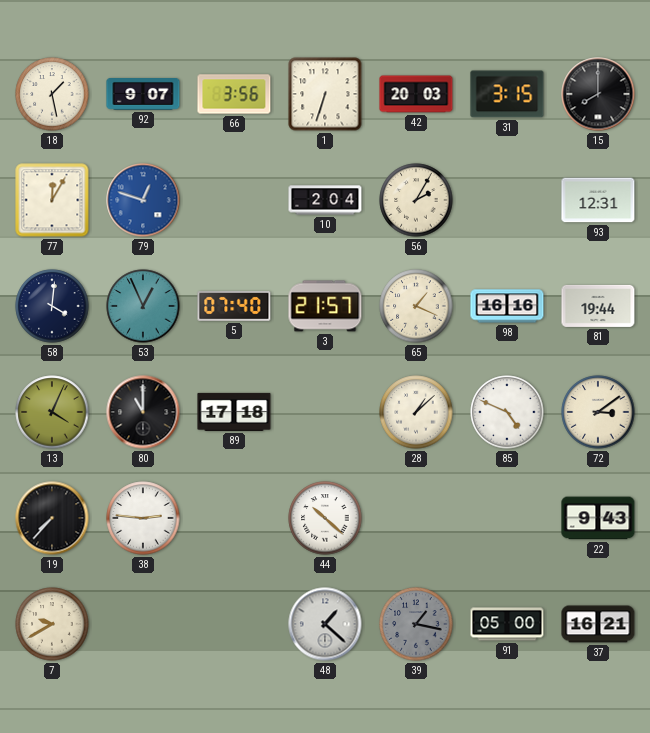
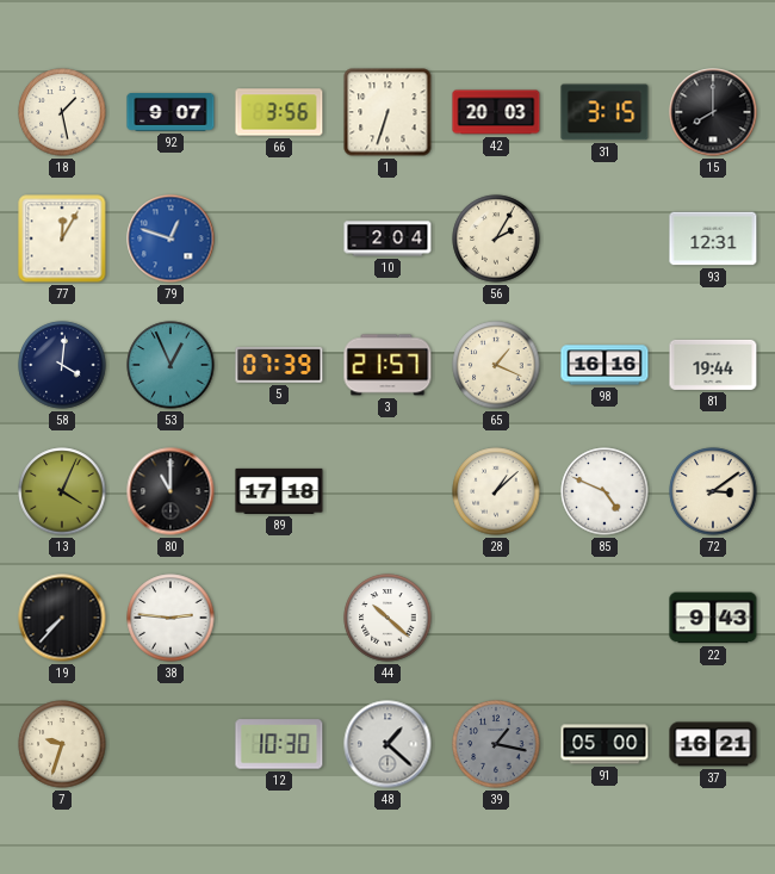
5: 07:40 -> 07:39
7: 9:40 -> 9:33
12: none -> 10:30
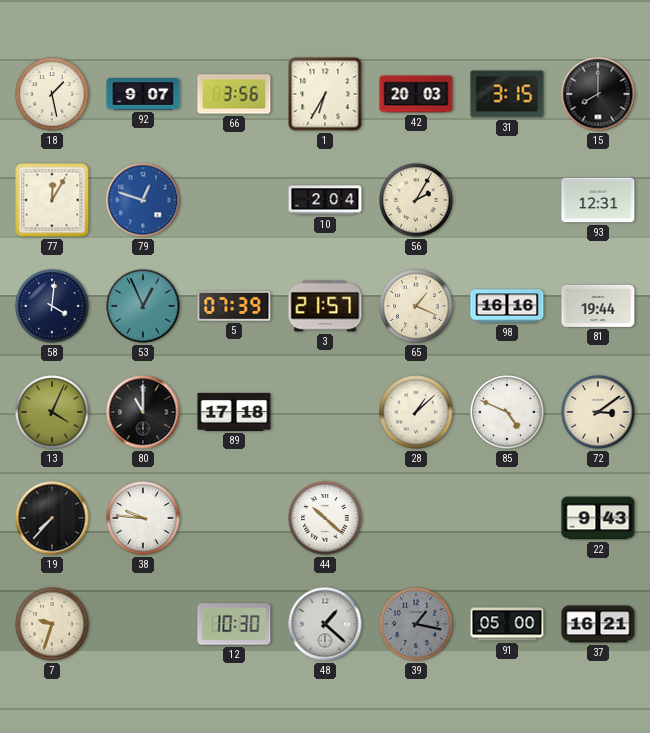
1: 6:33 -> 6:35
38: 2:46 -> 9:46
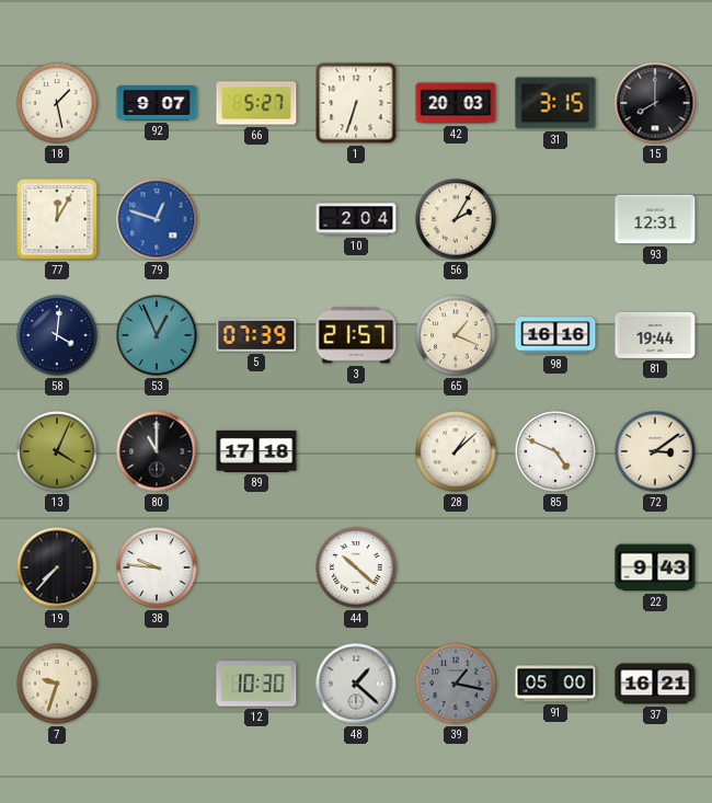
66: 3:56 -> 5:27
1: 6:35 -> 6:33
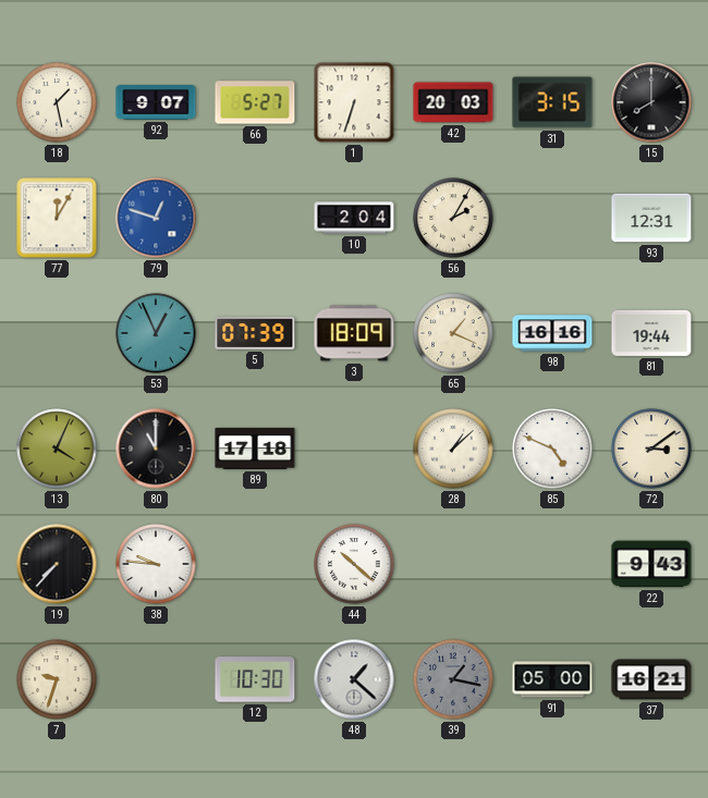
58: 4:01 -> none
3: 21:57 -> 18:09
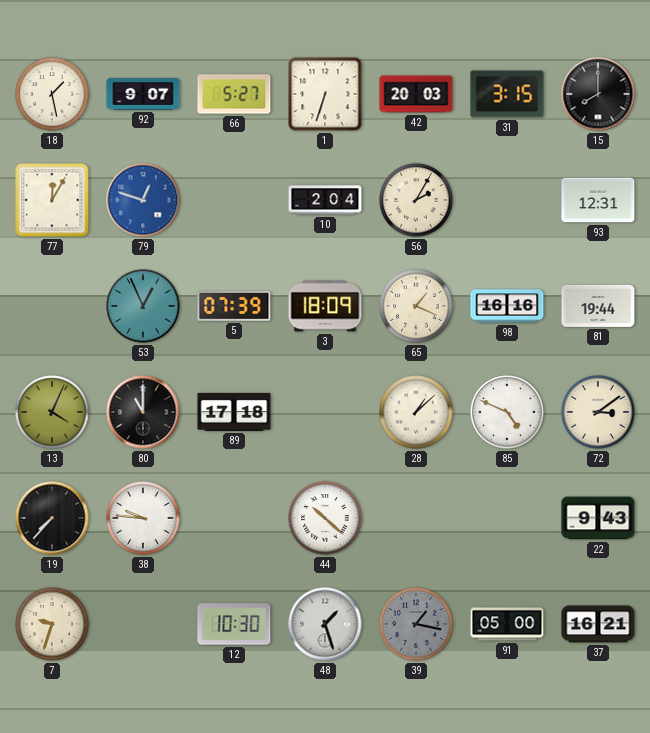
48: 1:22 -> 1:27
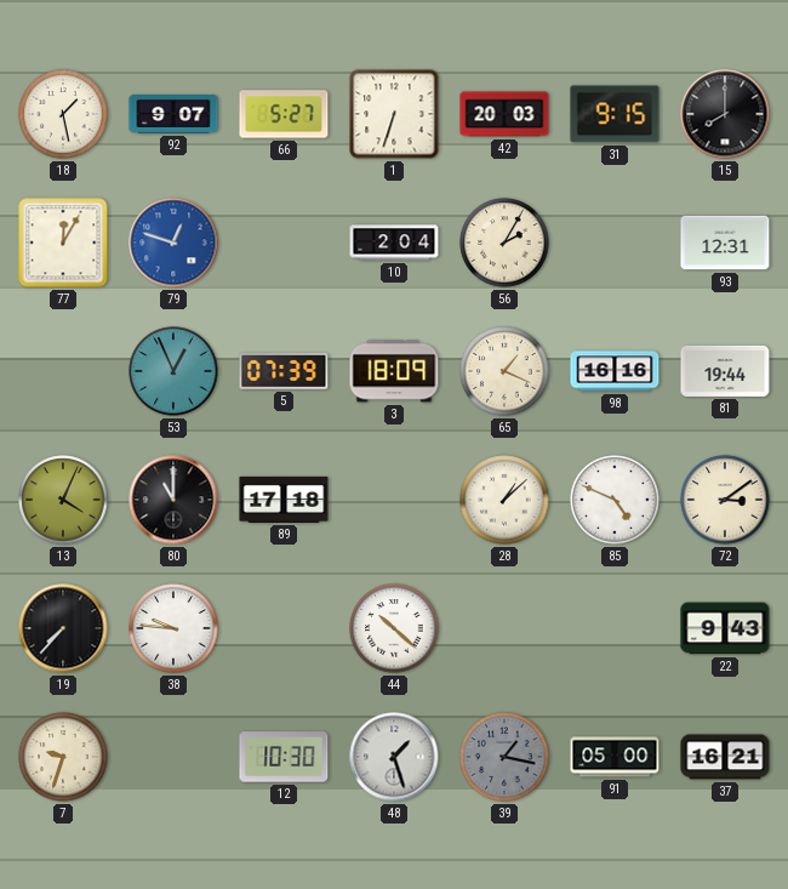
31: 3:15 -> 9:15
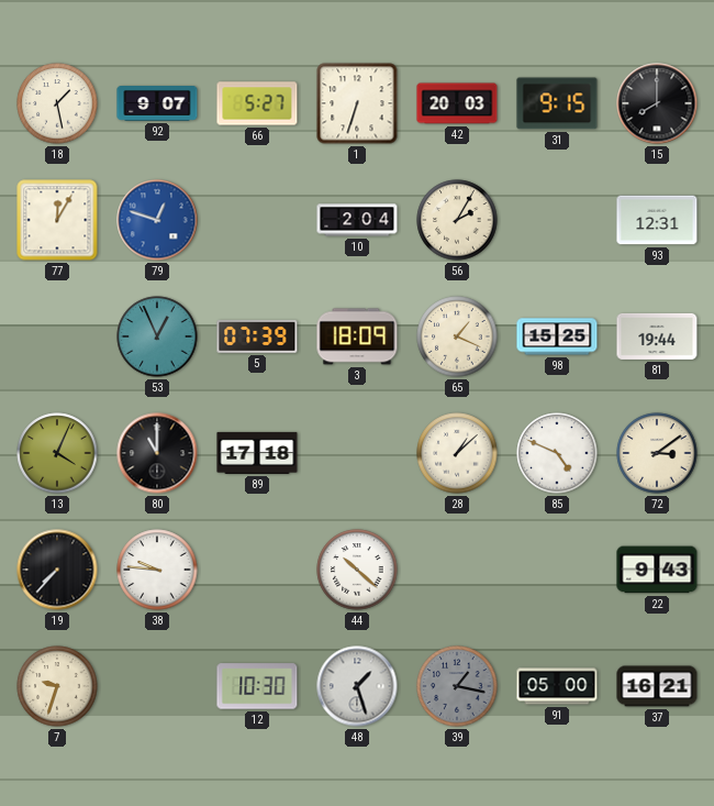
98: 16:16 -> 15:25
